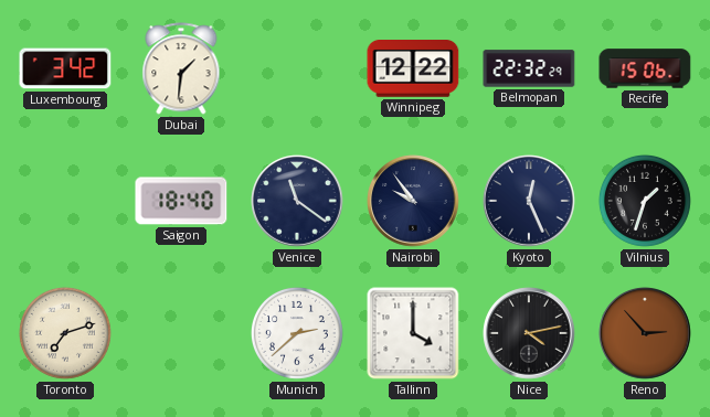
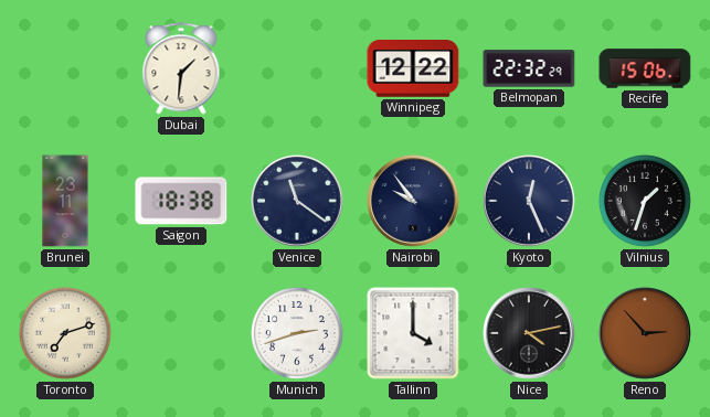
Luxembourg: 3:42 -> none
Brunei: none -> 23:11
Saigon: 18:40 -> 18:38
Munich: 2:38 -> 2:42
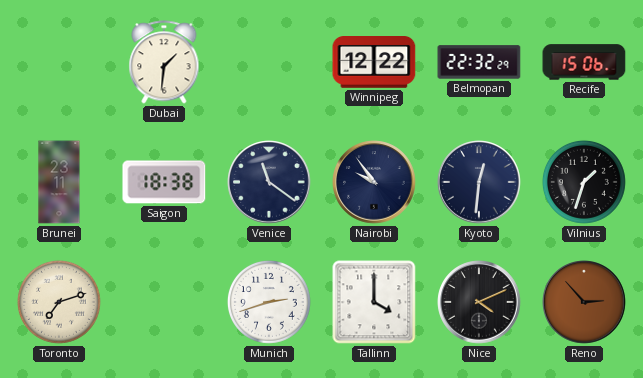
Kyoto: 12:26 -> 12:31
Nice: 4:13 -> 4:11
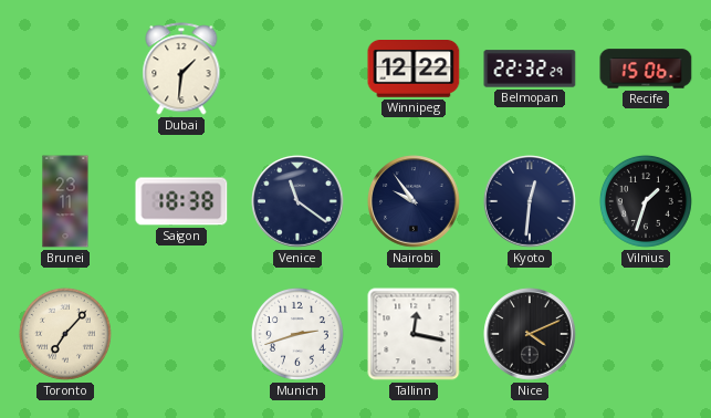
Toronto: 7:12 -> 7:07
Tallinn: 4:00 -> 12:17
Reno: 2:53 -> none
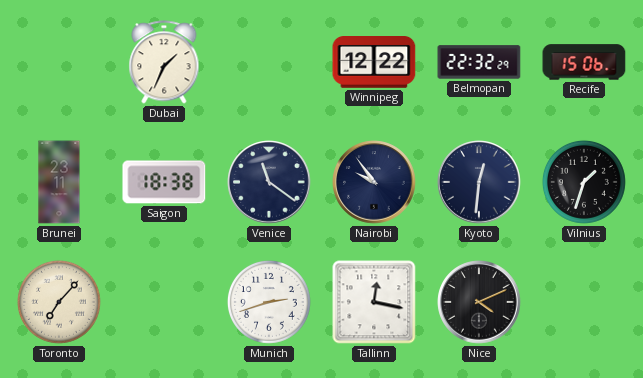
Dubai: 1:31 -> 1:34
